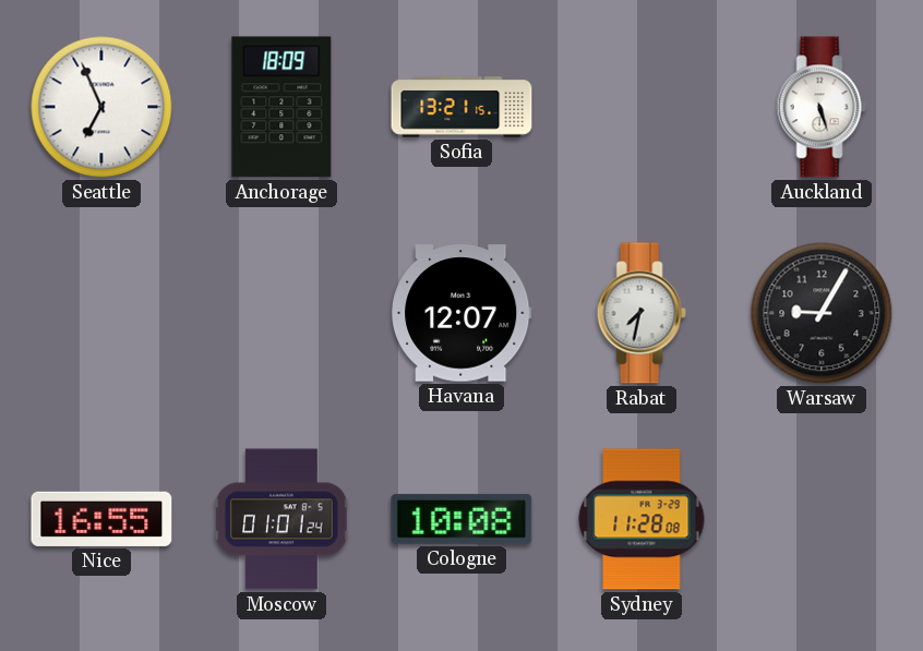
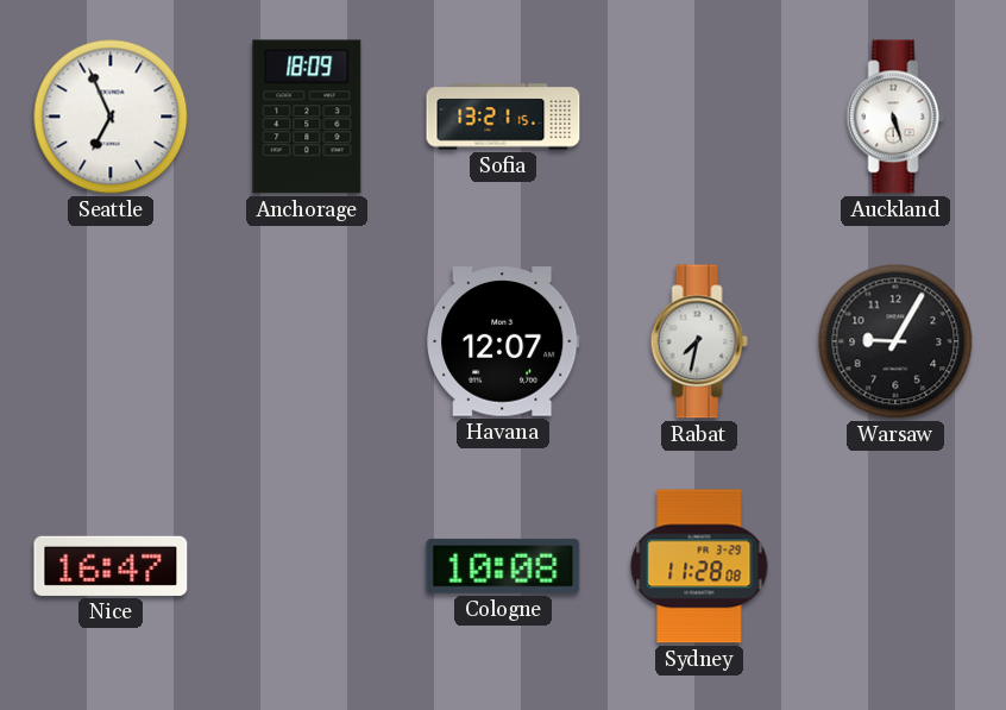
Nice: 16:55 -> 16:47
Moscow: 01:01 -> none
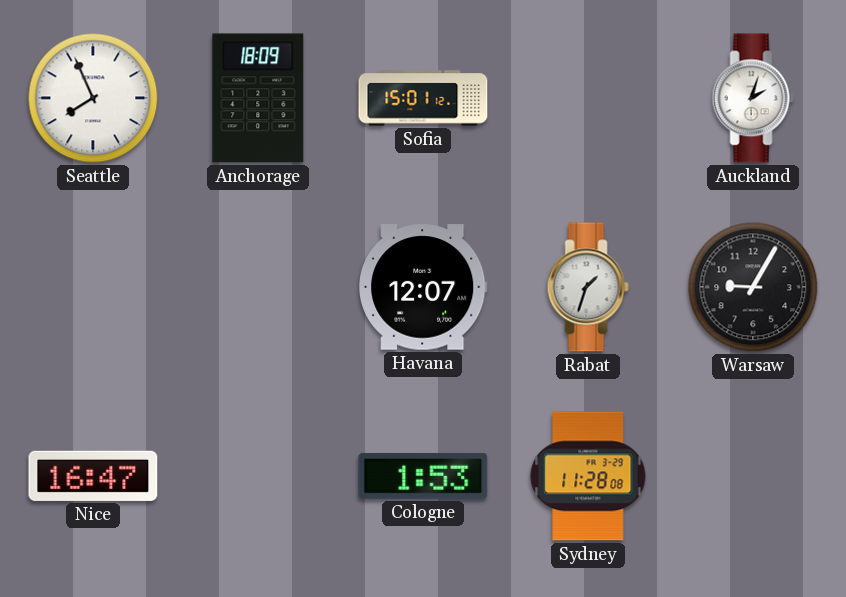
Seattle: 6:56 -> 7:56
Sofia: 13:21 -> 15:01
Auckland: 5:27 -> 2:03
Rabat: 7:32 -> 1:33
Cologne: 10:08 -> 1:53
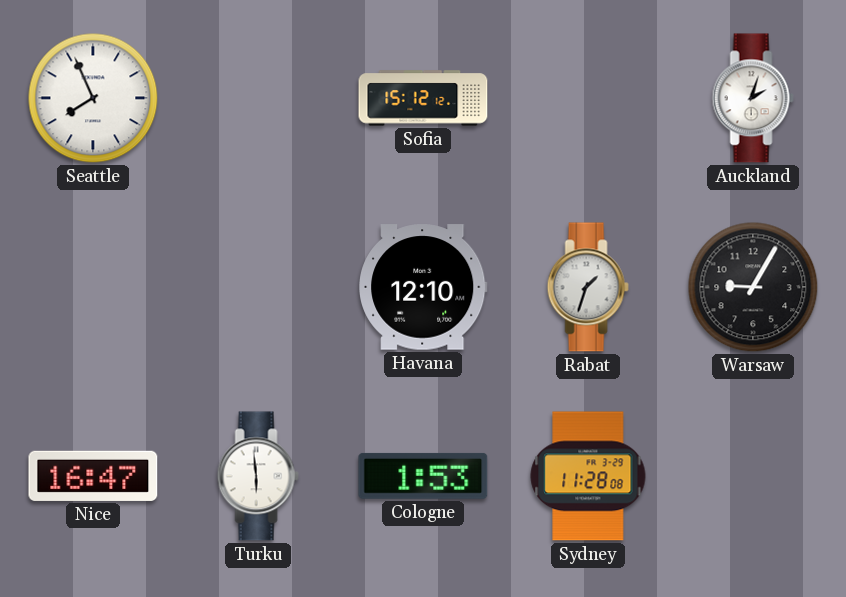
Anchorage: 18:09 -> none
Sofia: 15:01 -> 15:12
Havana: 12:07 -> 12:10
Turku: none -> 5:59
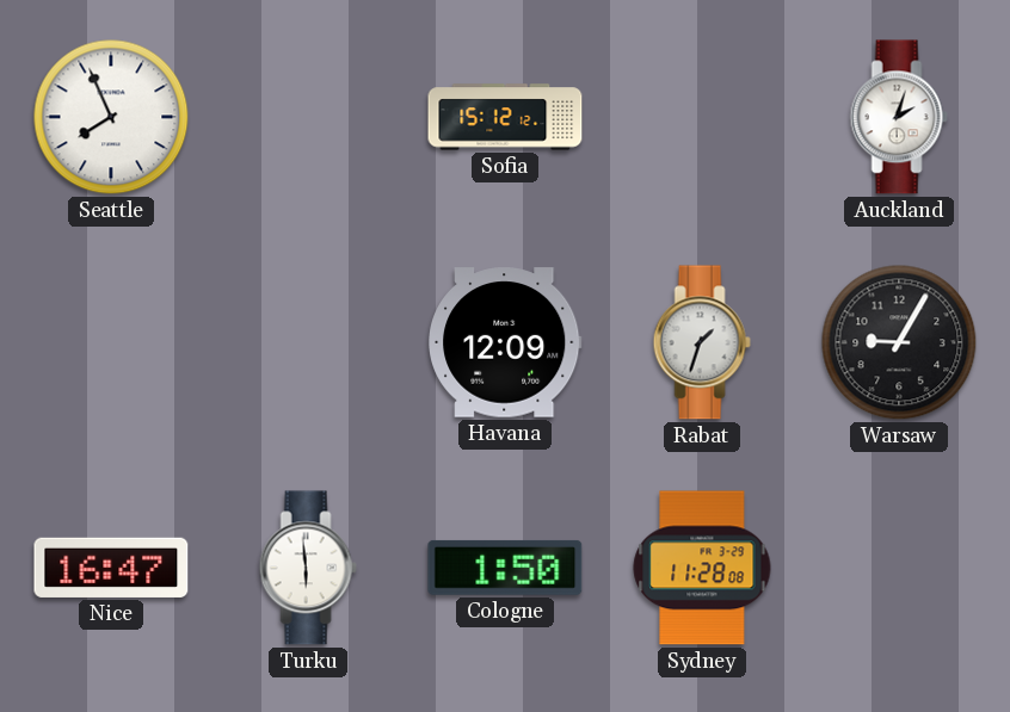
Havana: 12:10 -> 12:09
Cologne: 1:53 -> 1:50
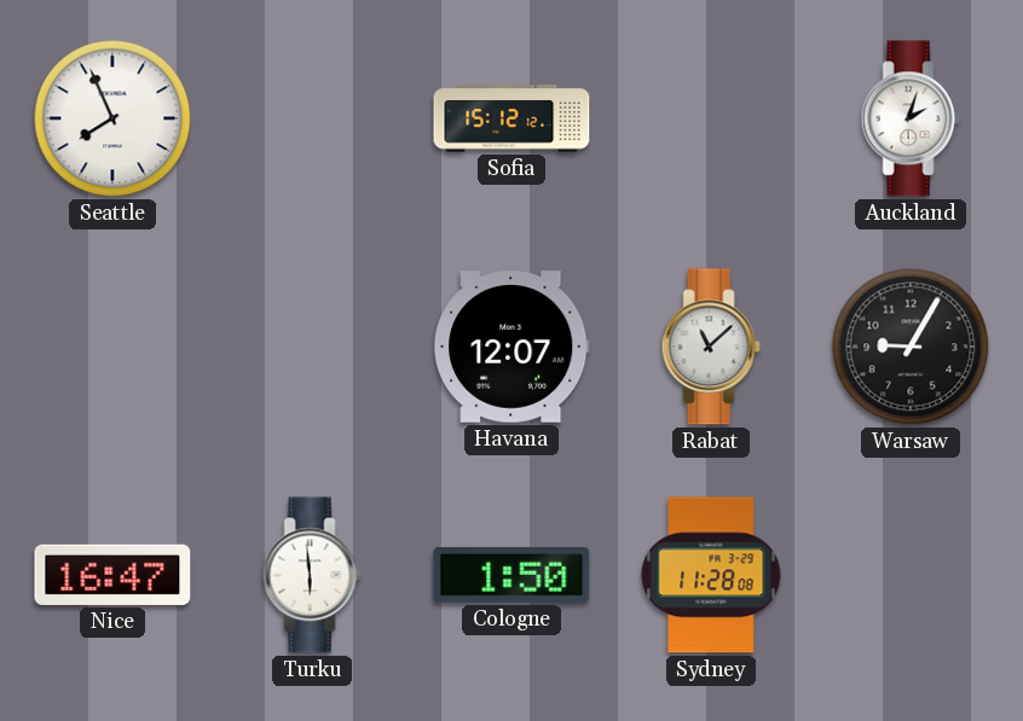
Havana: 12:09 -> 12:07
Rabat: 1:33 -> 11:08
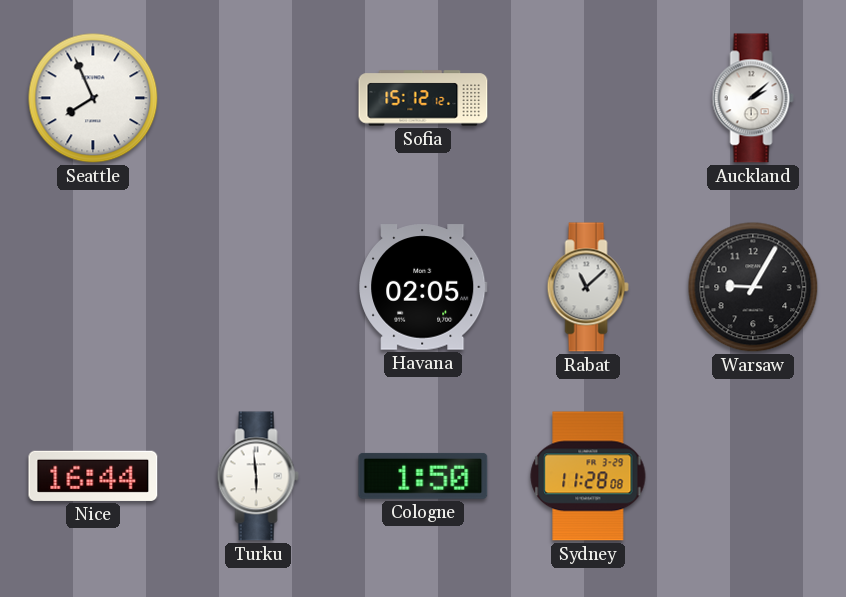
Auckland: 2:03 -> 2:08
Havana: 12:07 -> 02:05
Nice: 16:47 -> 16:44
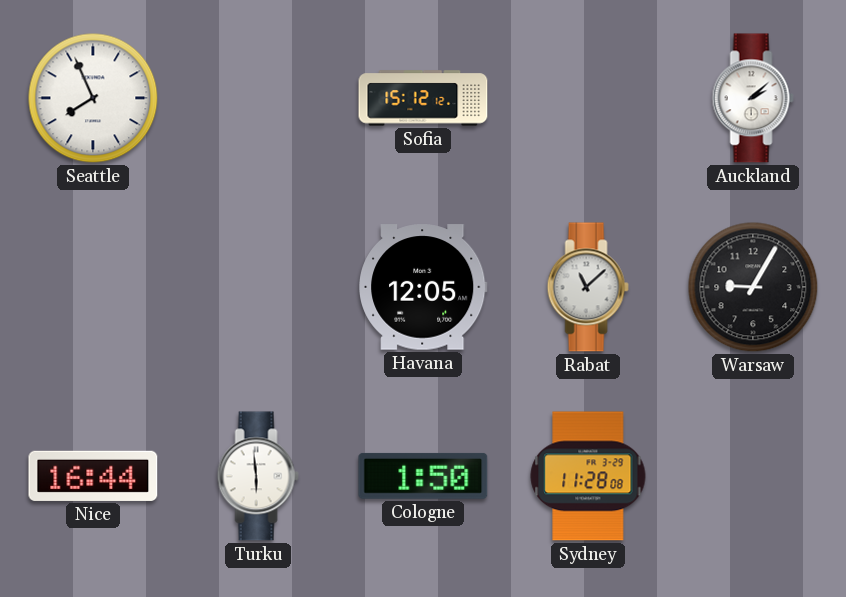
Havana: 02:05 -> 12:05
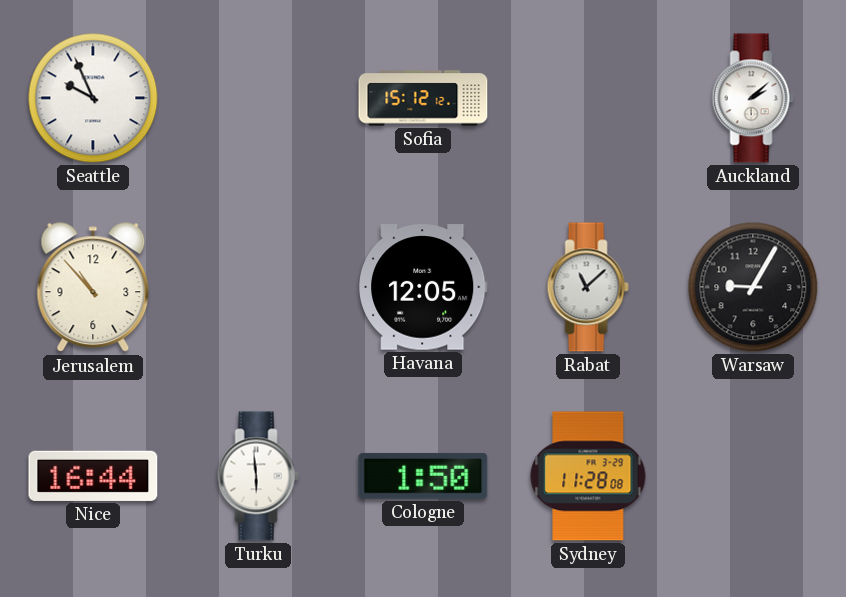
Seattle: 7:56 -> 9:56
Jerusalem: none -> 10:53
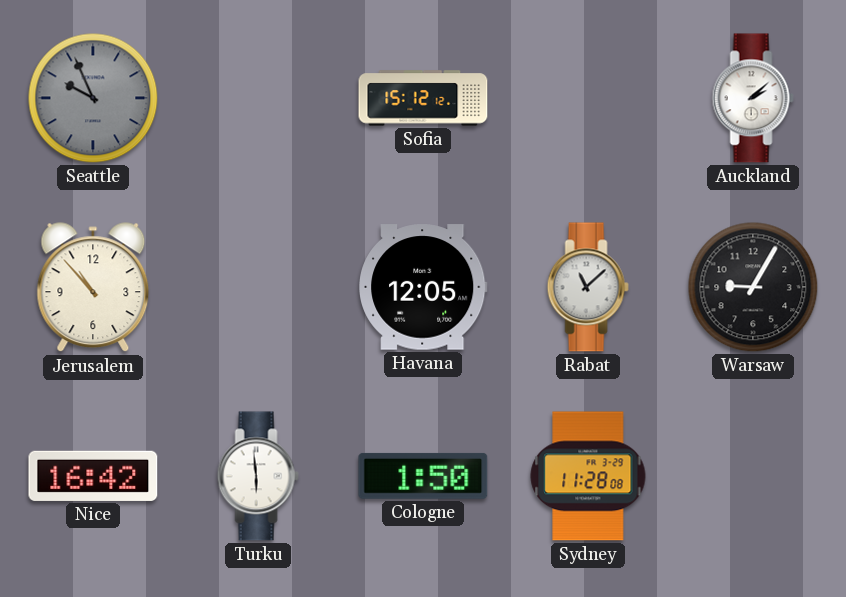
Seattle dial: white -> grey
Nice: 16:44 -> 16:42
